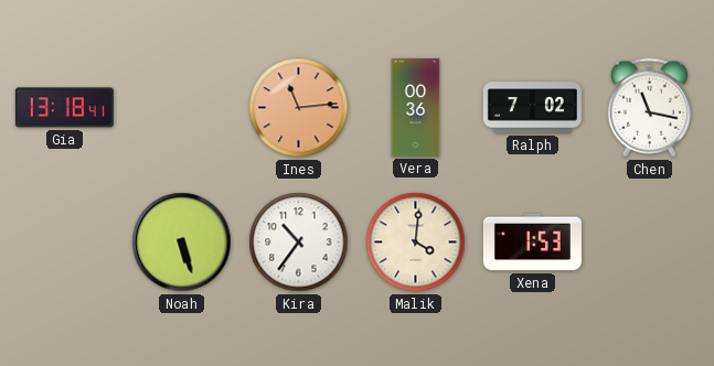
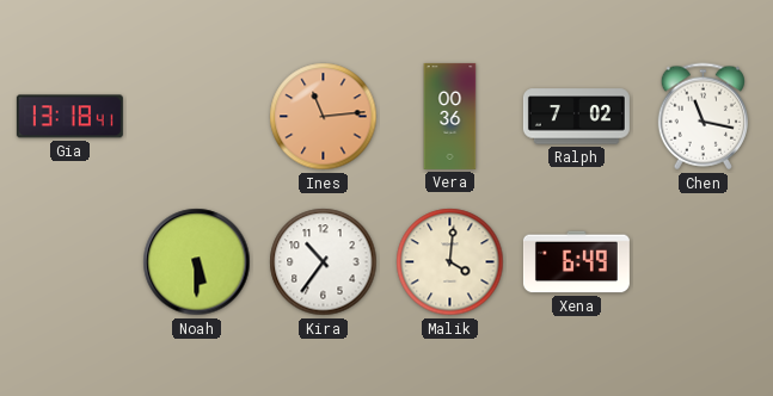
Noah: 5:27 -> 5:30
Xena: 1:53 -> 6:49
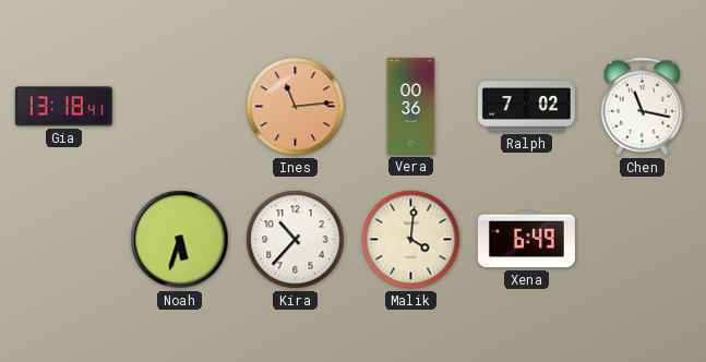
Noah: 5:30 -> 5:33
Kira: 10:36 -> 10:37
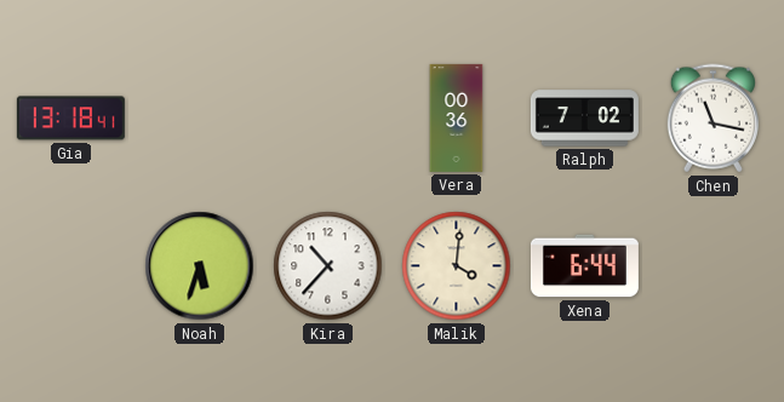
Ines: 11:14 -> none
Xena: 6:49 -> 6:44
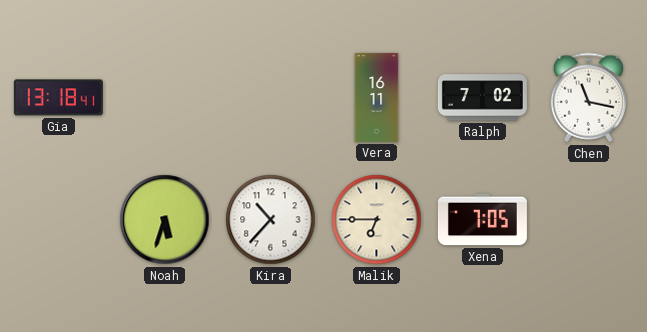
Vera: 00:36 -> 16:11
Malik: 4:01 -> 6:45
Xena: 6:44 -> 7:05
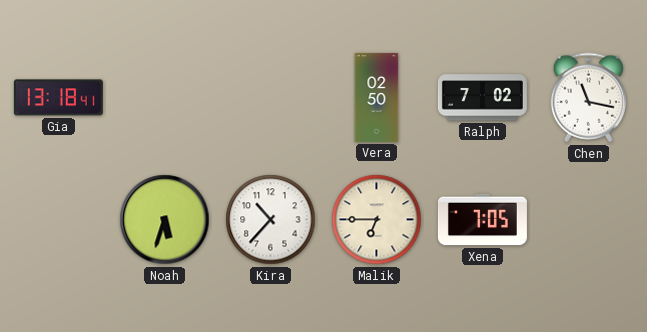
Vera: 16:11 -> 02:50
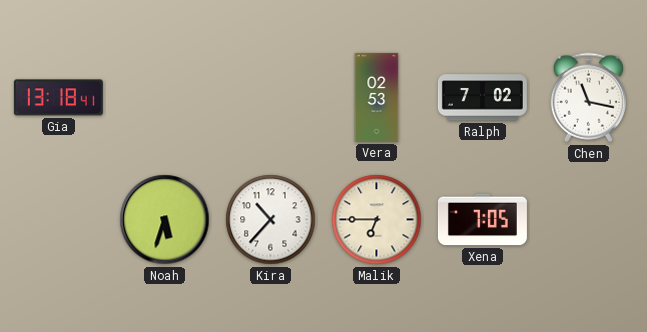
Vera: 02:50 -> 02:53
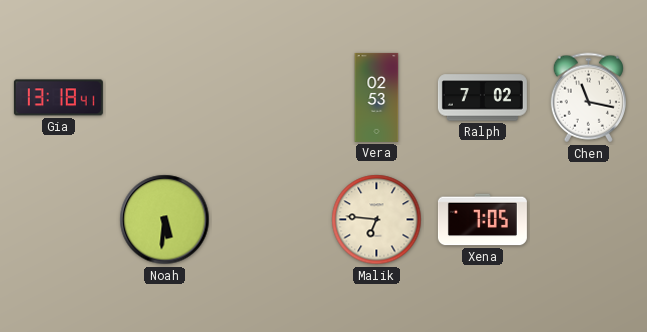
Noah: 5:33 -> 5:31
Kira: 10:37 -> none
Malik: 6:45 -> 6:46
